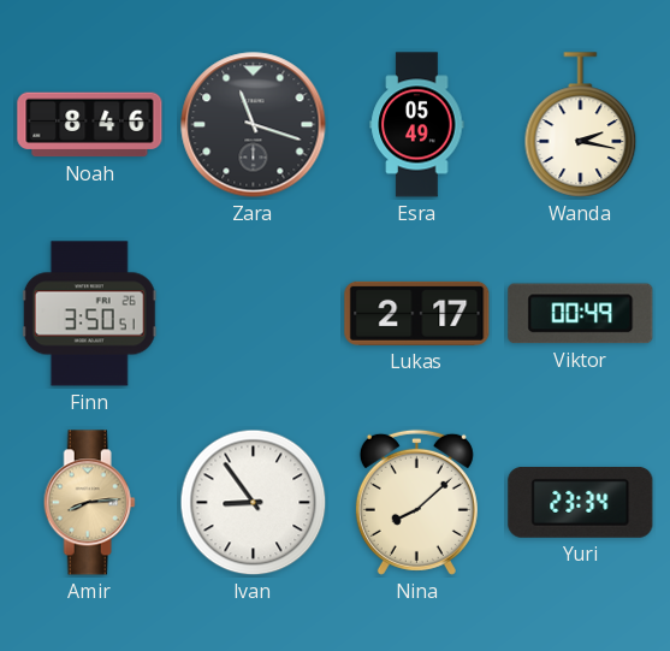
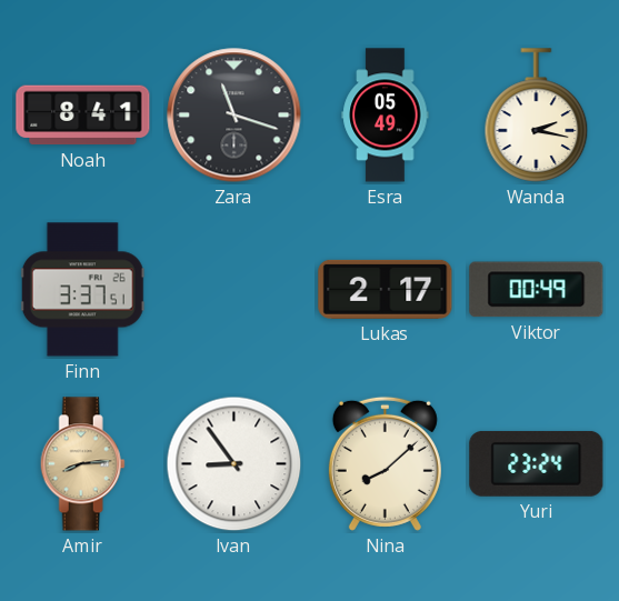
Noah: 8:46 -> 8:41
Finn: 3:50 -> 3:37
Yuri: 23:34 -> 23:24
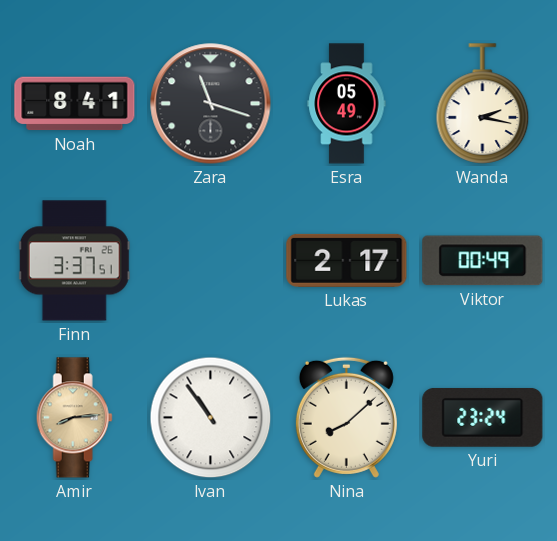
Ivan: 8:54 -> 10:54
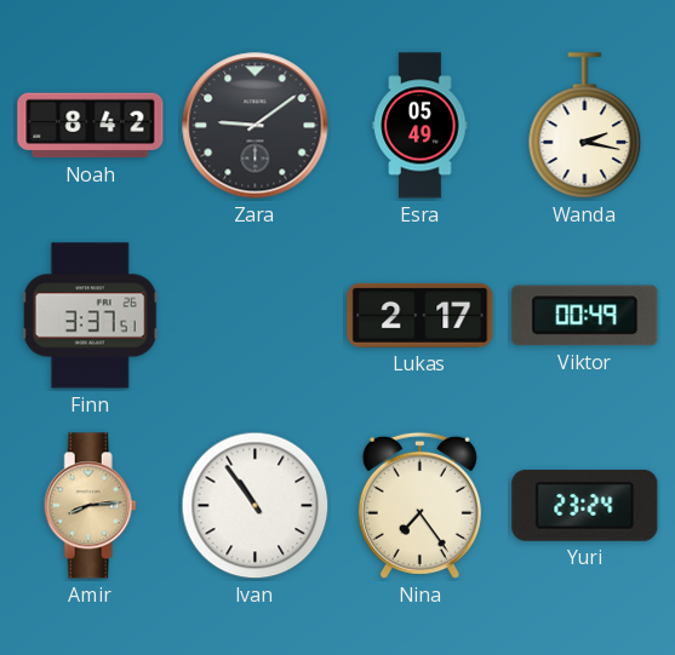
Noah: 8:41 -> 8:42
Zara: 11:18 -> 9:09
Nina: 8:08 -> 7:24
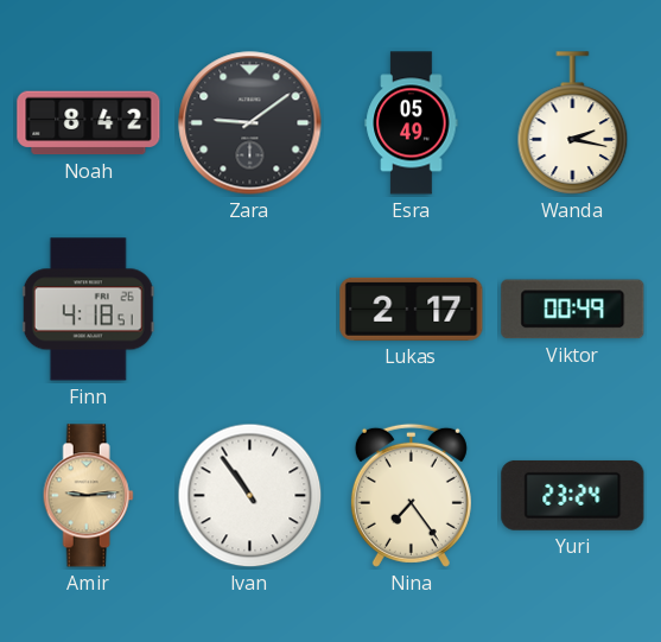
Finn: 3:37 -> 4:18
Amir: 8:14 -> 9:14
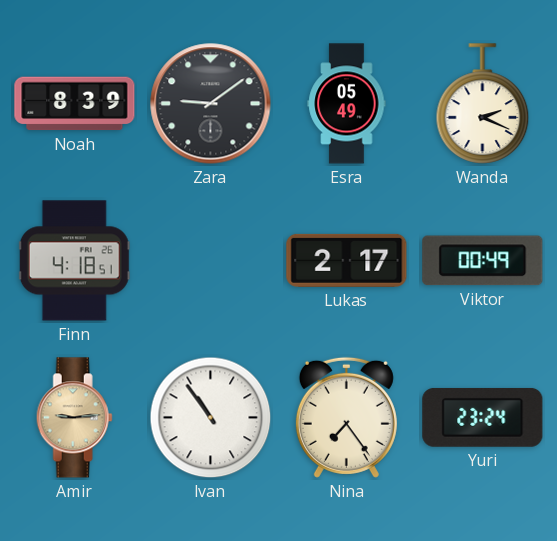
Noah: 8:42 -> 8:39
Wanda: 2:17 -> 2:19
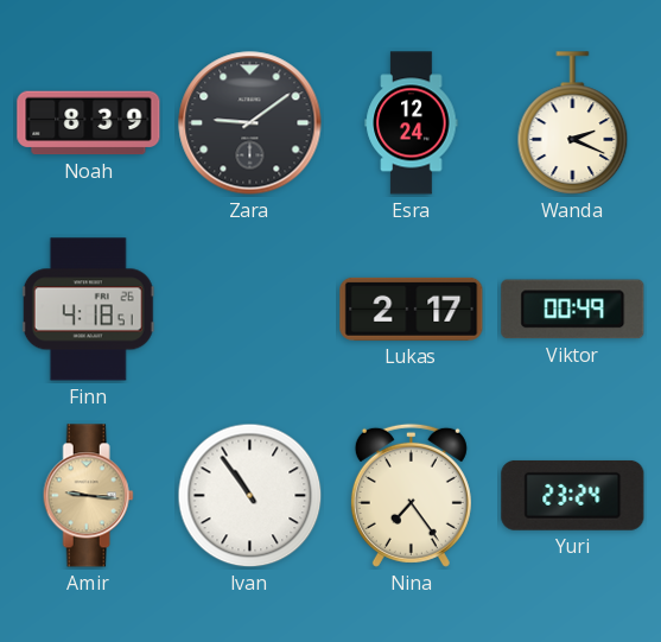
Esra: 05:49 -> 12:24
Amir: 9:14 -> 9:16
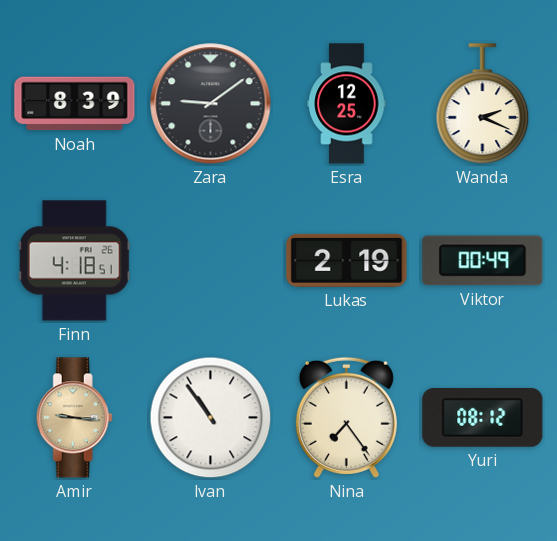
Esra: 12:24 -> 12:25
Lukas: 2:17 -> 2:19
Yuri: 23:24 -> 08:12
